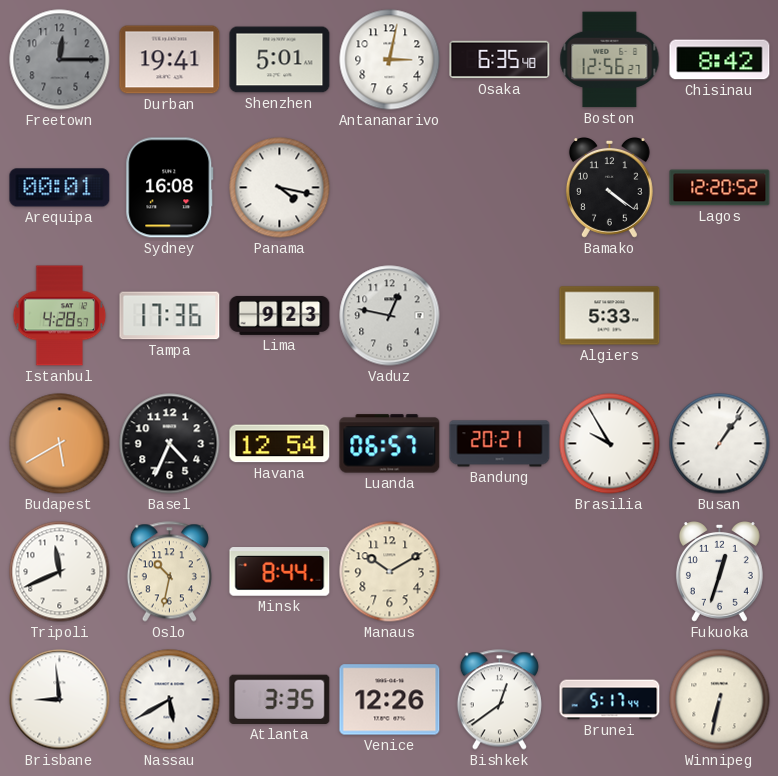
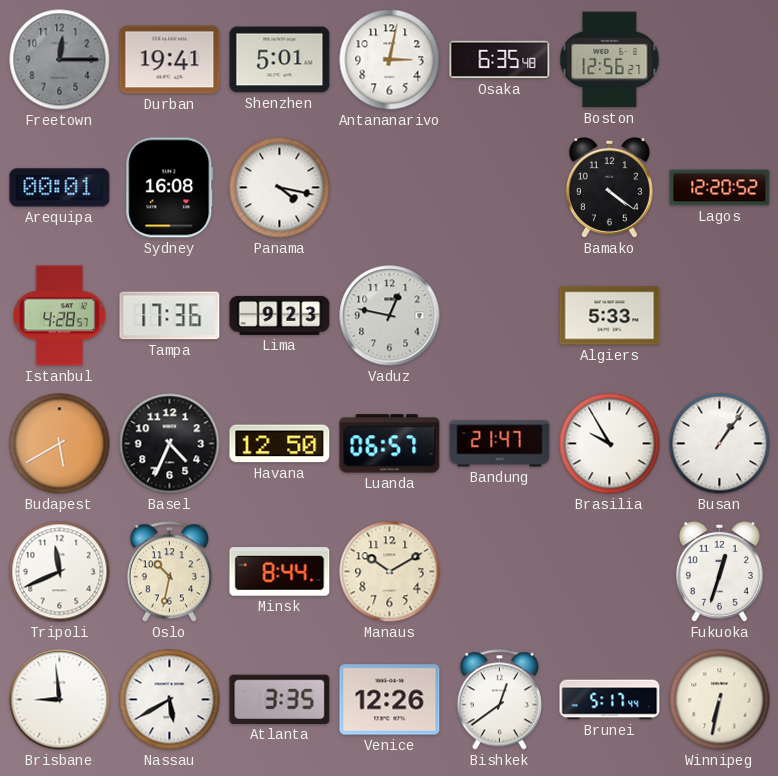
Chisinau: 8:42 -> none
Havana: 12:54 -> 12:50
Bandung: 20:21 -> 21:47
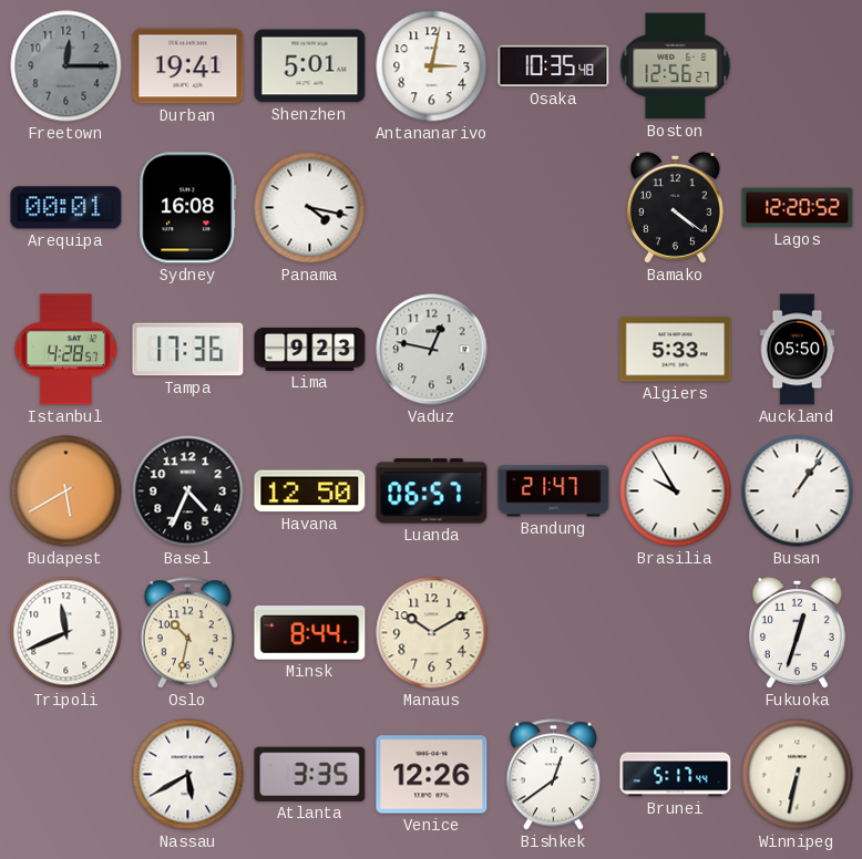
Osaka: 6:35 -> 10:35
Auckland: none -> 05:50
Brisbane: 8:59 -> none
